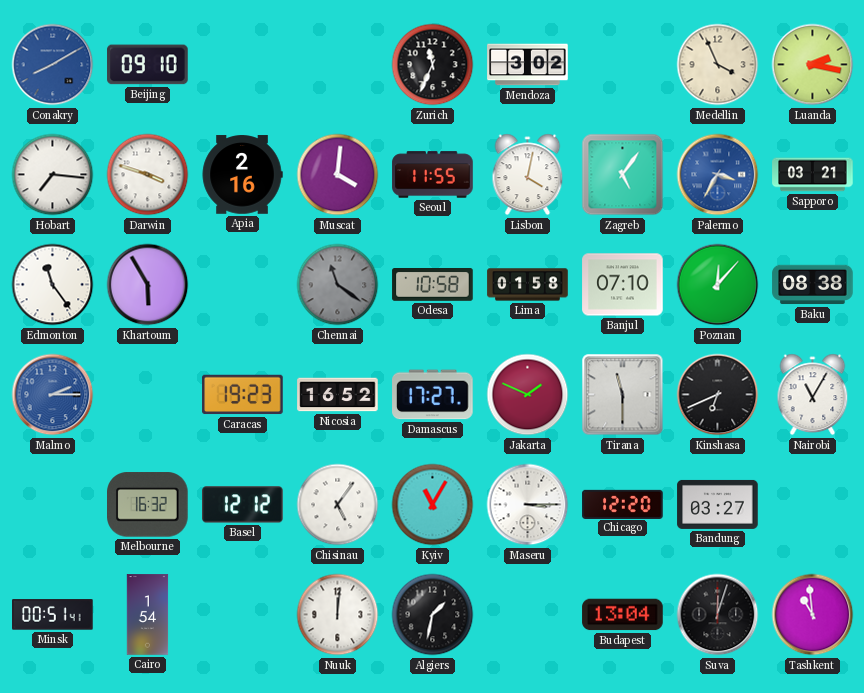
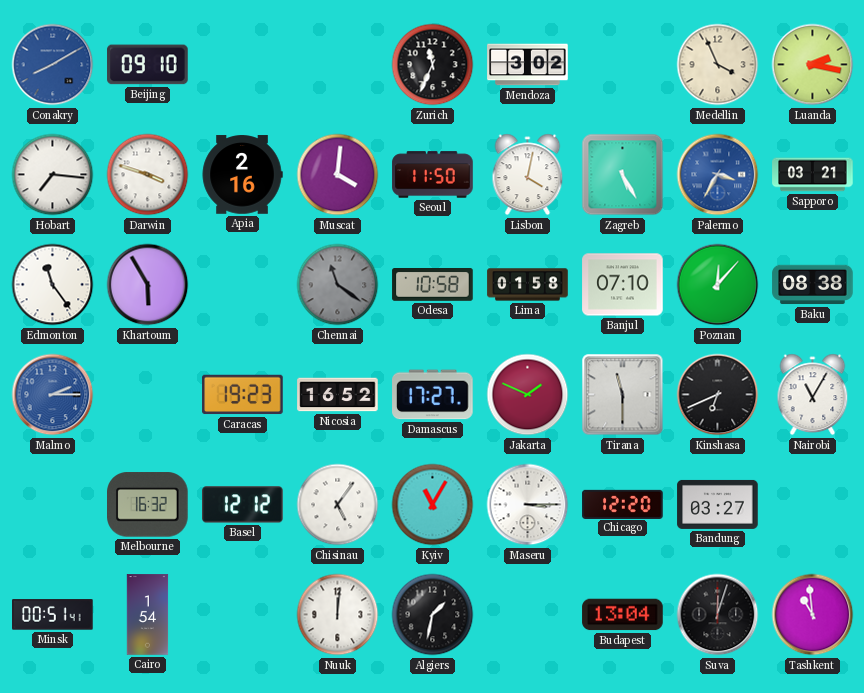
Seoul: 11:55 -> 11:50
Zagreb: 5:06 -> 5:25
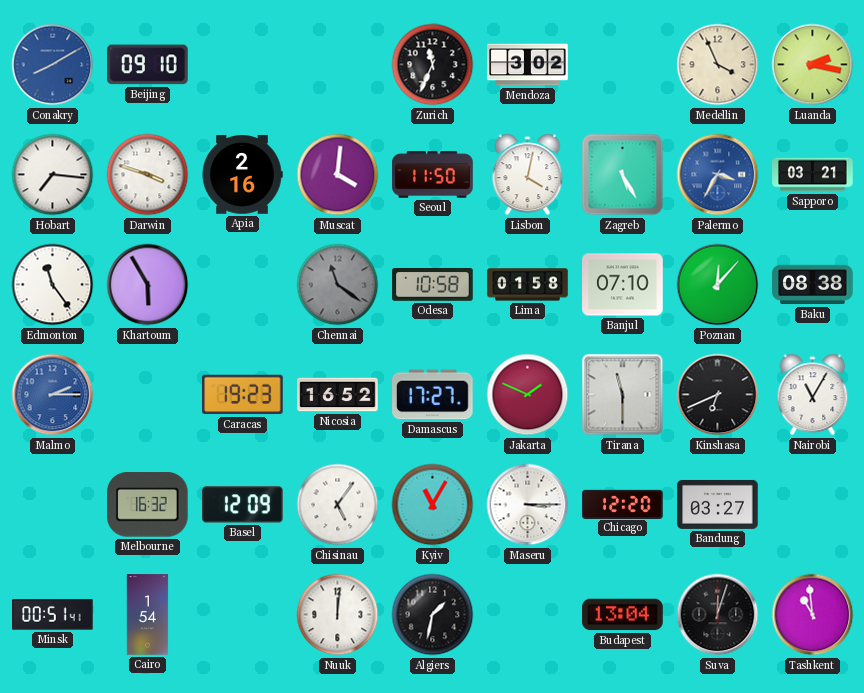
Basel: 12:12 -> 12:09
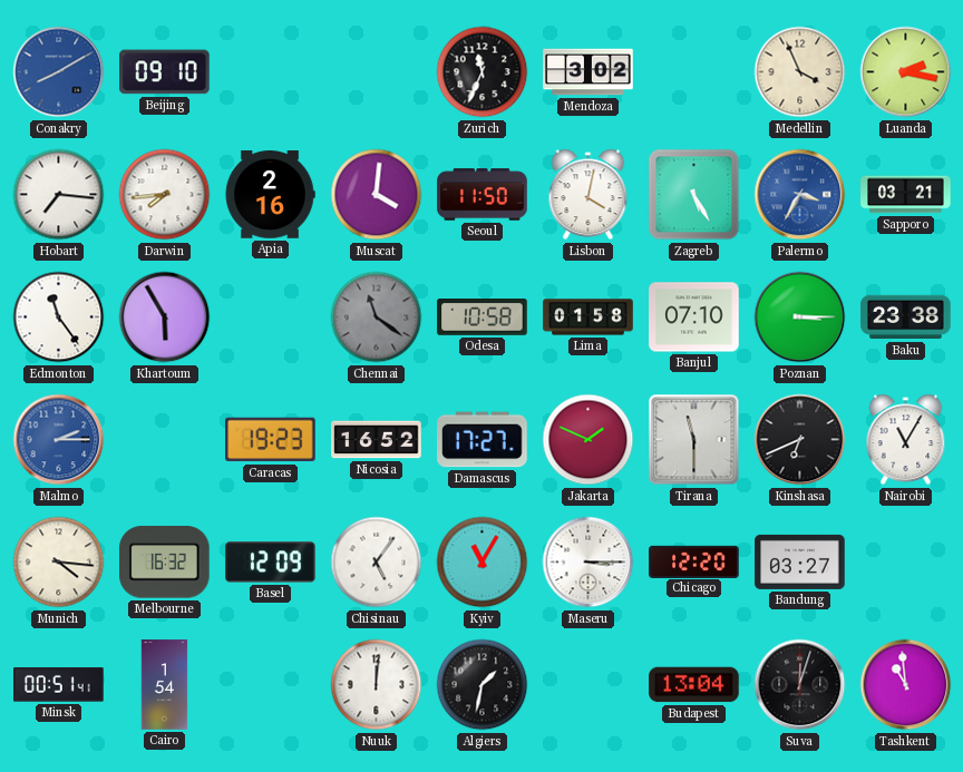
Darwin: 3:48 -> 7:44
Poznan: 12:07 -> 3:15
Baku: 08:38 -> 23:38
Munich: none -> 4:16
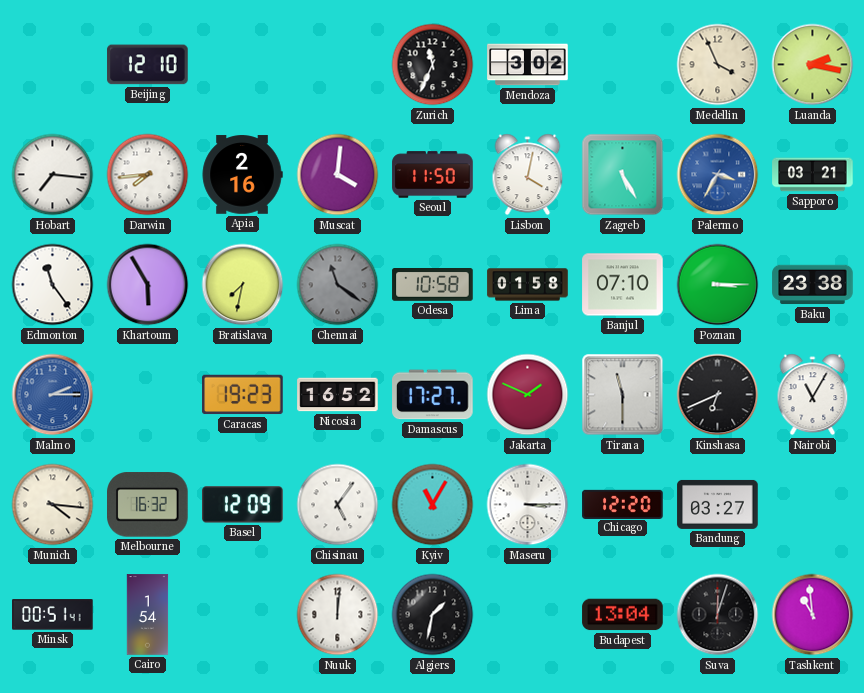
Conakry: 8:10 -> none
Beijing: 09:10 -> 12:10
Bratislava: none -> 7:32
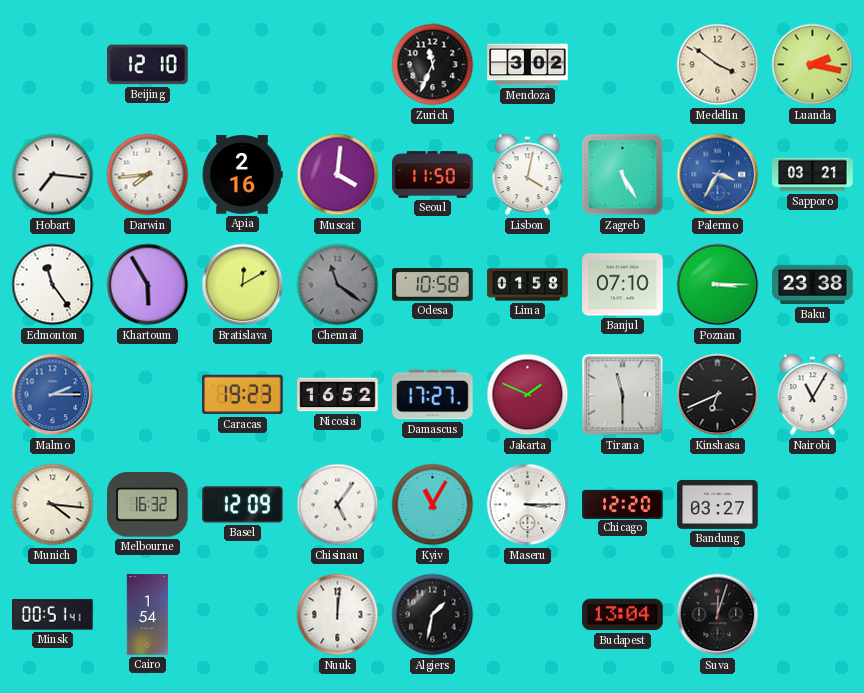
Medellin: 3:56 -> 3:51
Bratislava: 7:32 -> 12:10
Tashkent: 10:59 -> none
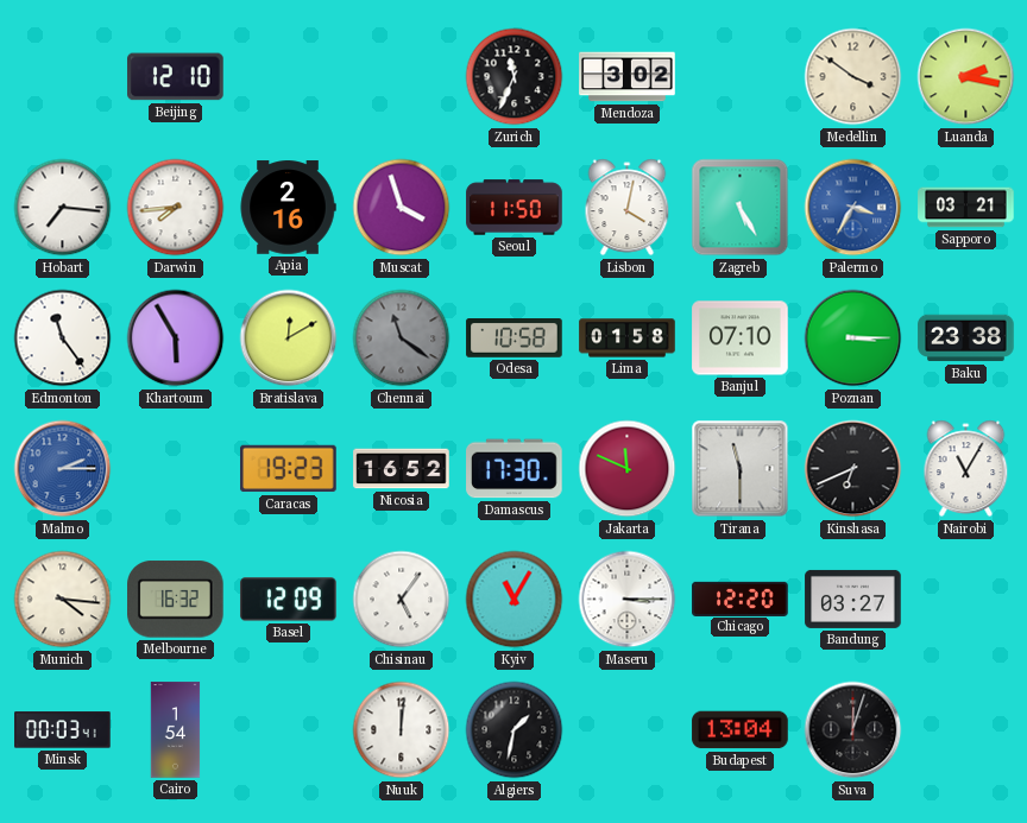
Muscat: 4:01 -> 3:57
Damascus: 17:27 -> 17:30
Jakarta: 1:49 -> 11:49
Minsk: 00:51 -> 00:03
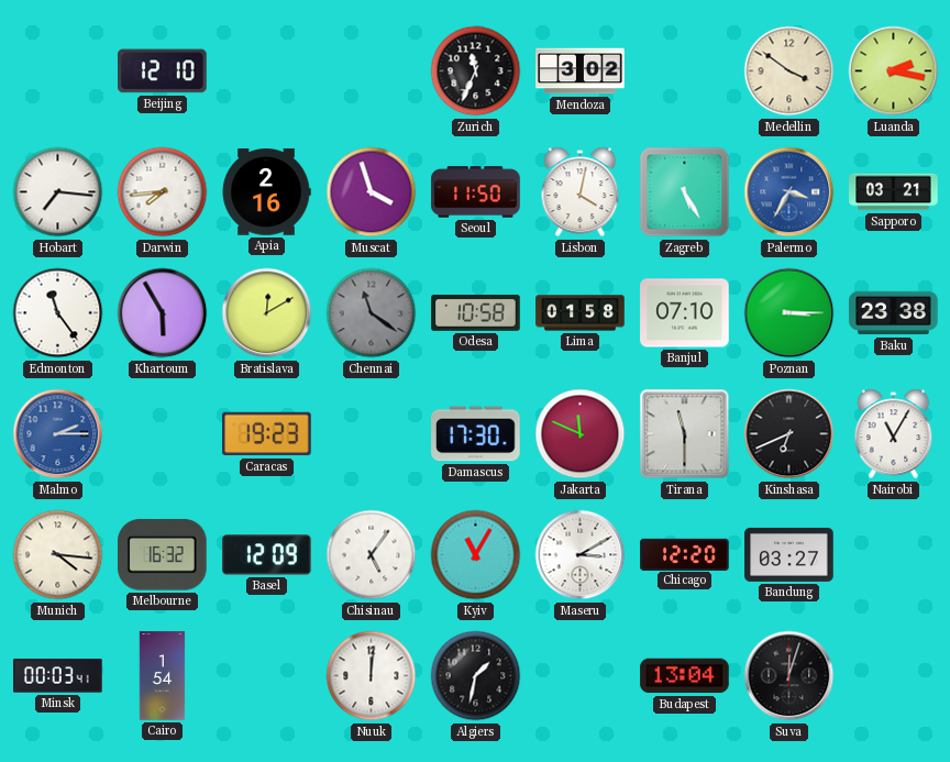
Nicosia: 16:52 -> none
Maseru: 3:15 -> 3:10
